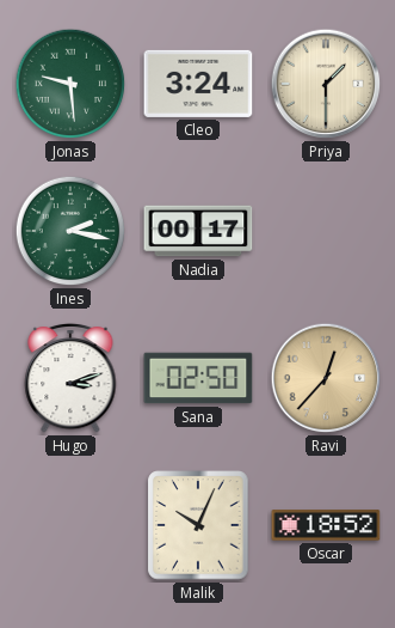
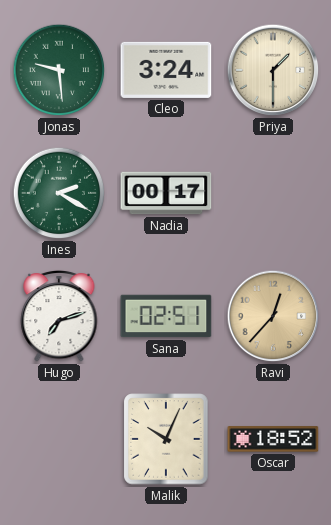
Ines: 2:17 -> 2:20
Hugo: 3:12 -> 7:12
Sana: 02:50 -> 02:51
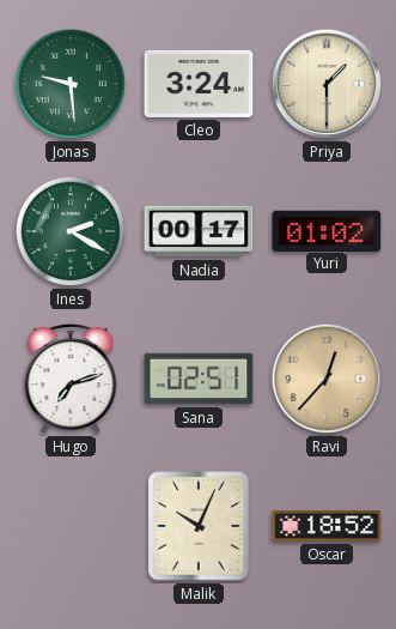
Yuri: none -> 01:02
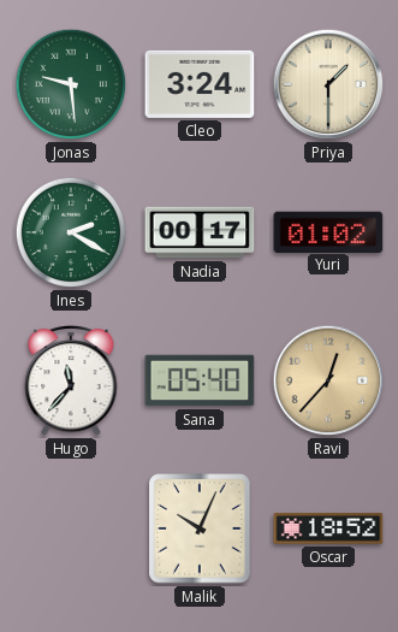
Hugo: 7:12 -> 11:37
Sana: 02:51 -> 05:40
